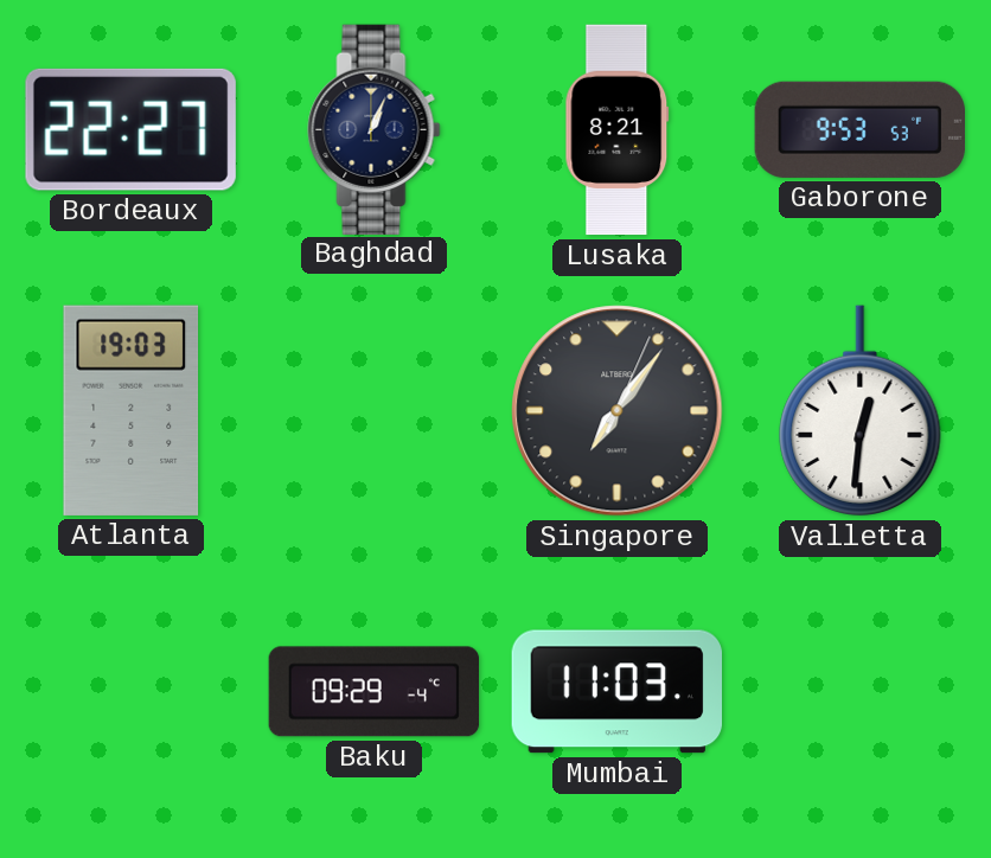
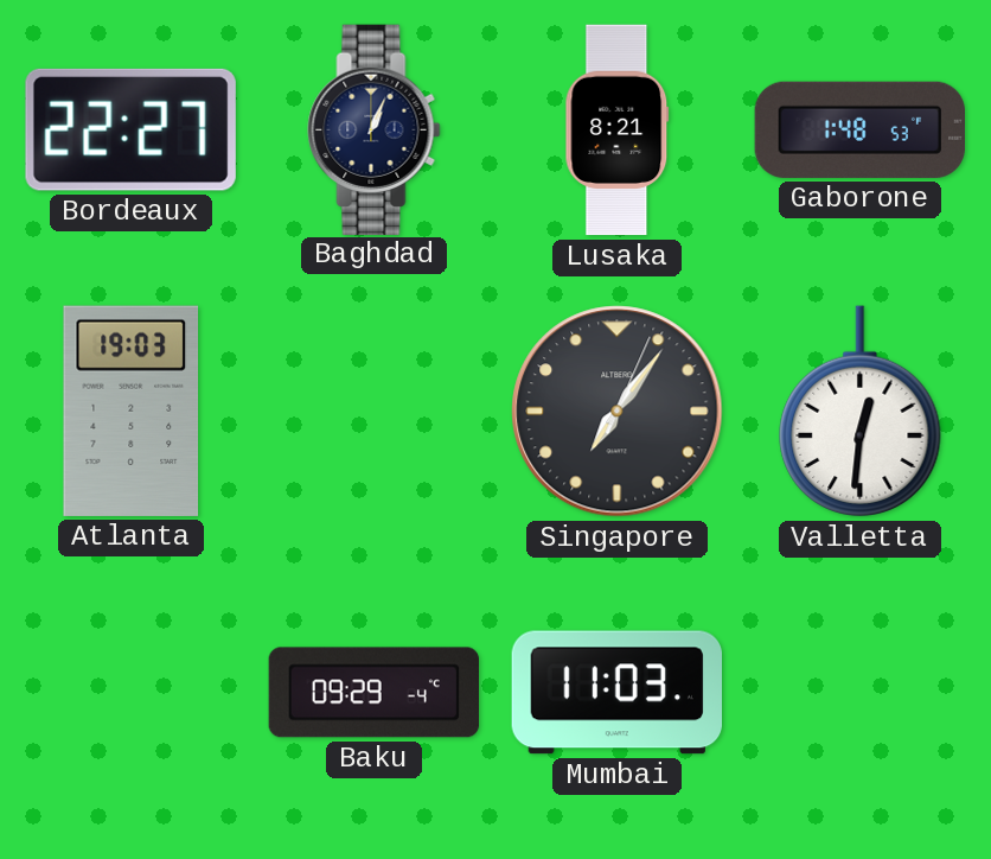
Gaborone: 9:53 -> 1:48
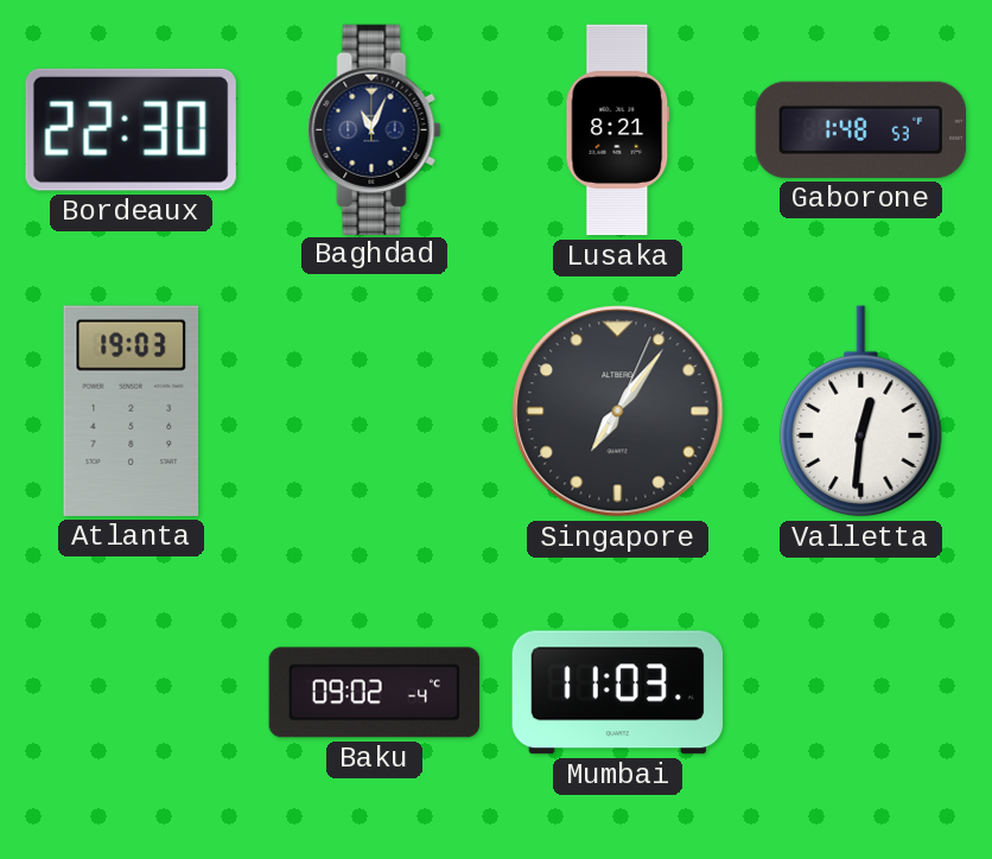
Bordeaux: 22:27 -> 22:30
Baghdad: 1:04 -> 11:04
Baku: 09:29 -> 09:02
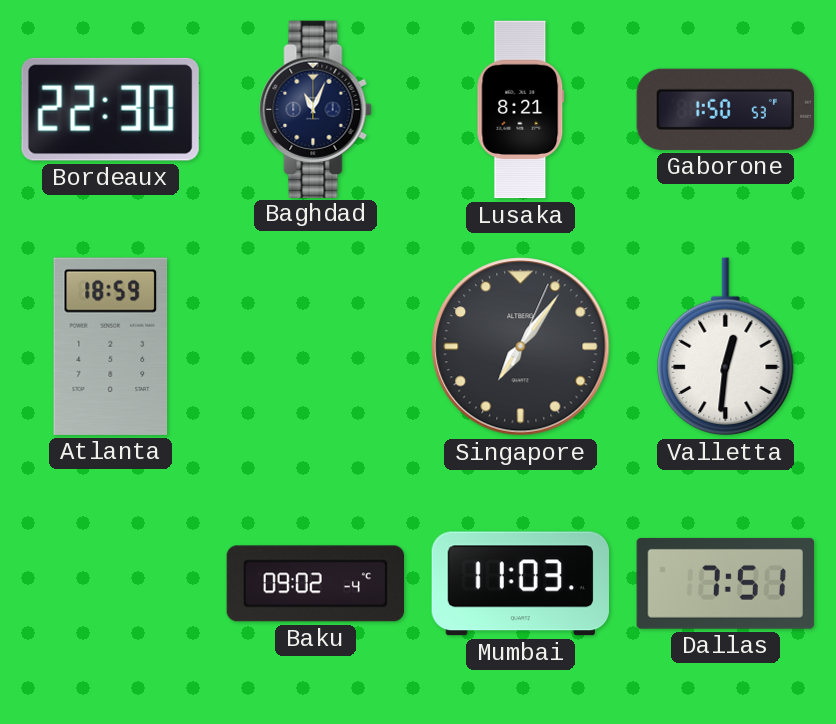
Gaborone: 1:48 -> 1:50
Atlanta: 19:03 -> 18:59
Dallas: none -> 7:51
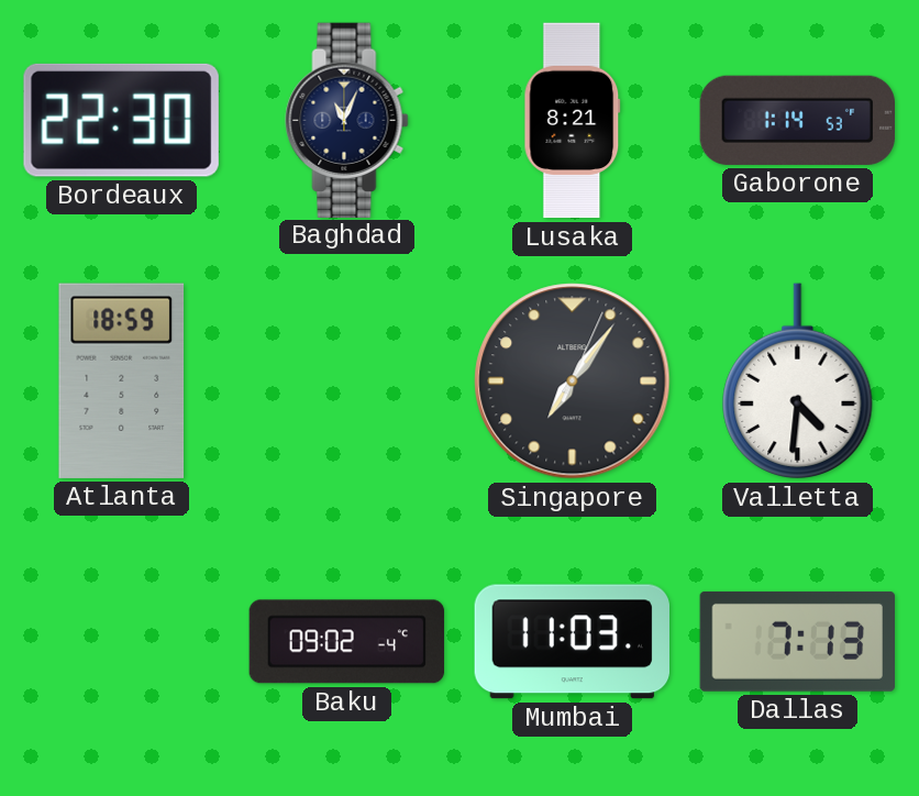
Gaborone: 1:50 -> 1:14
Valletta: 12:31 -> 4:31
Dallas: 7:51 -> 7:13
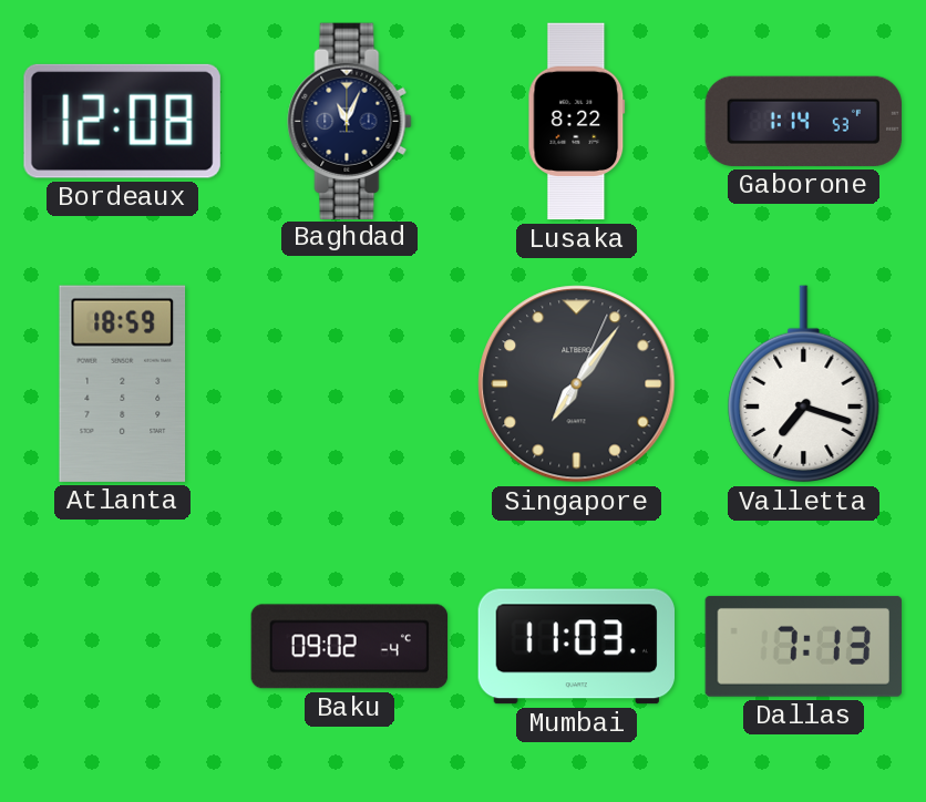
Bordeaux: 22:30 -> 12:08
Lusaka: 8:21 -> 8:22
Valletta: 4:31 -> 7:18
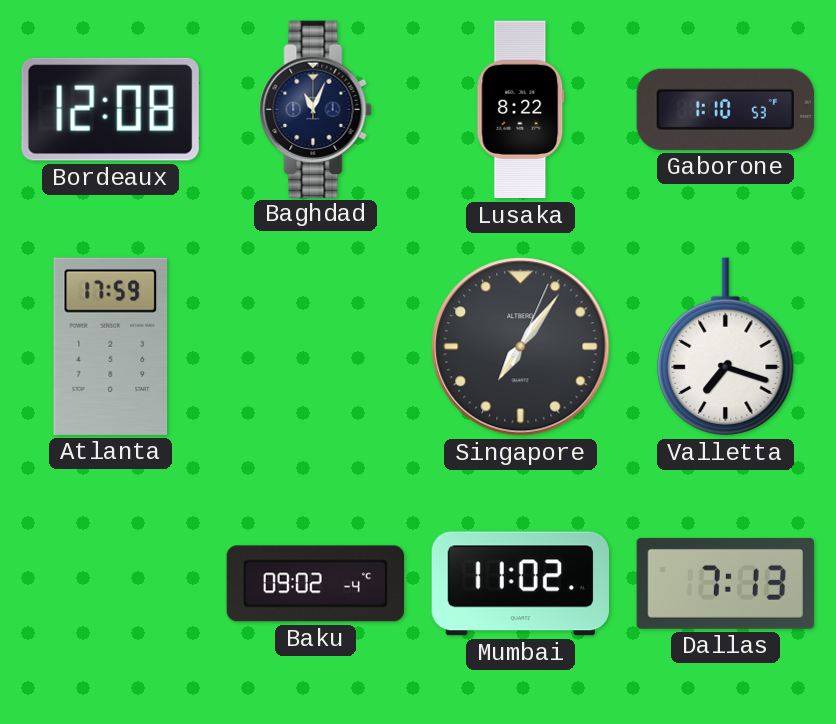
Gaborone: 1:14 -> 1:10
Atlanta: 18:59 -> 17:59
Mumbai: 11:03 -> 11:02
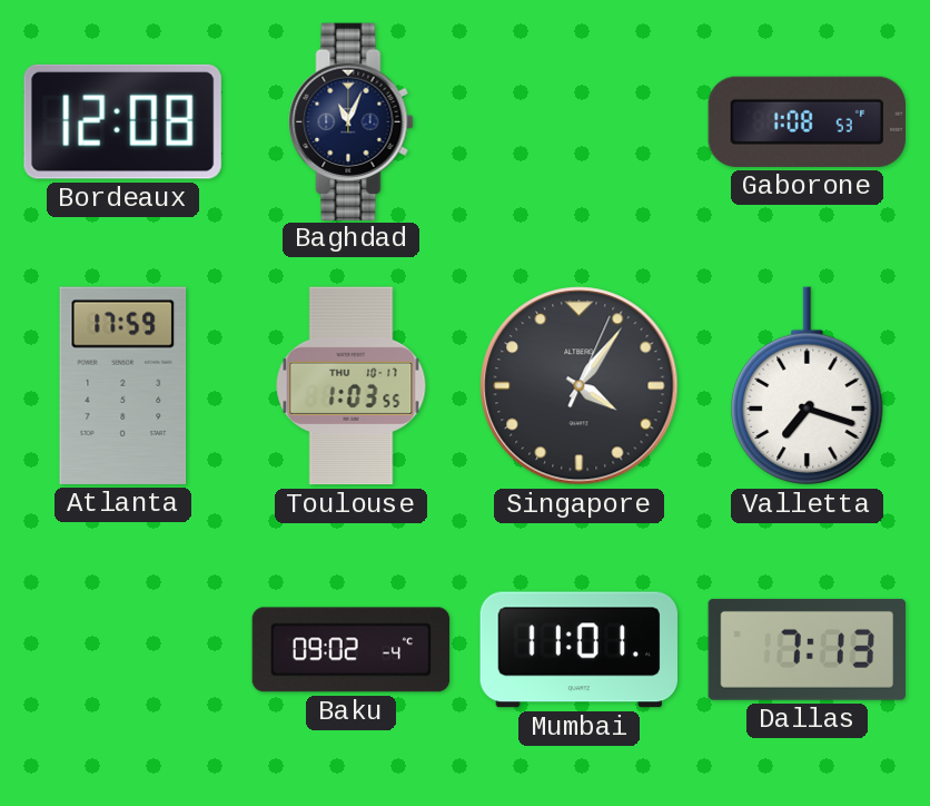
Lusaka: 8:22 -> none
Gaborone: 1:10 -> 1:08
Toulouse: none -> 1:03
Singapore: 7:06 -> 4:06
Mumbai: 11:02 -> 11:01
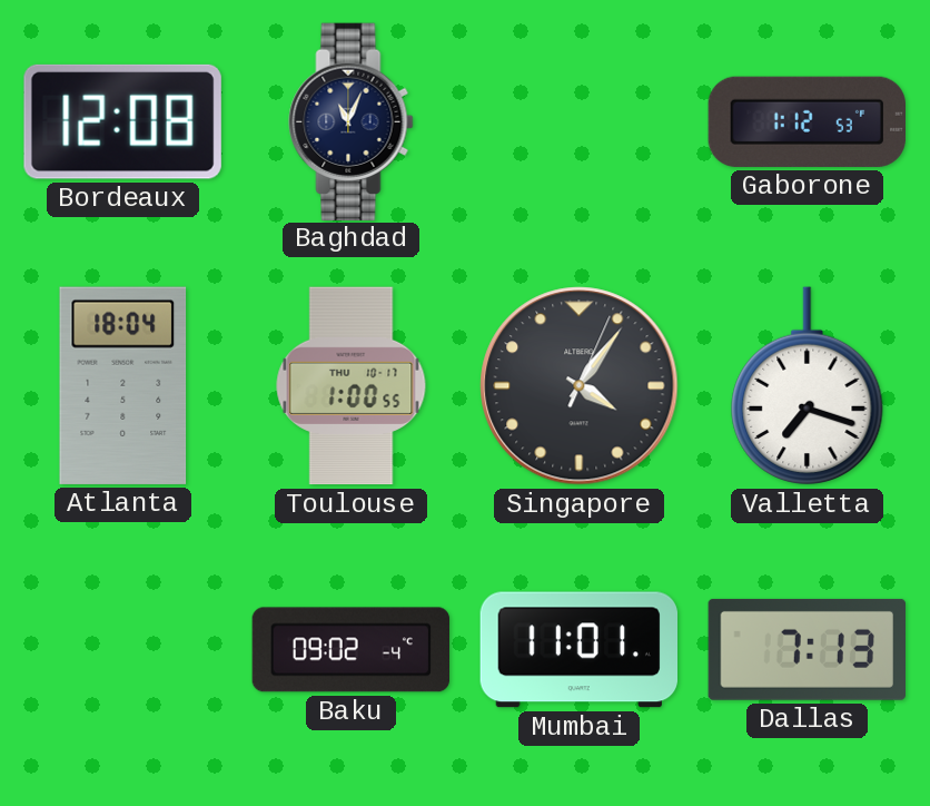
Gaborone: 1:08 -> 1:12
Atlanta: 17:59 -> 18:04
Toulouse: 1:03 -> 1:00
